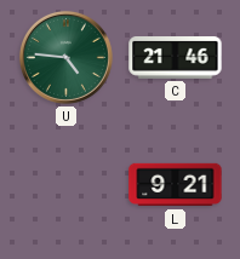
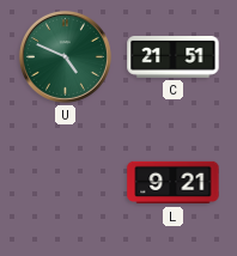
U: 4:46 -> 4:49
C: 21:46 -> 21:51
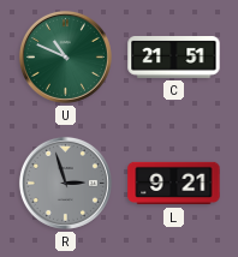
U: 4:49 -> 10:49
R: none -> 2:57
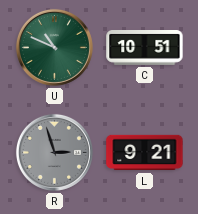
C: 21:51 -> 10:51
